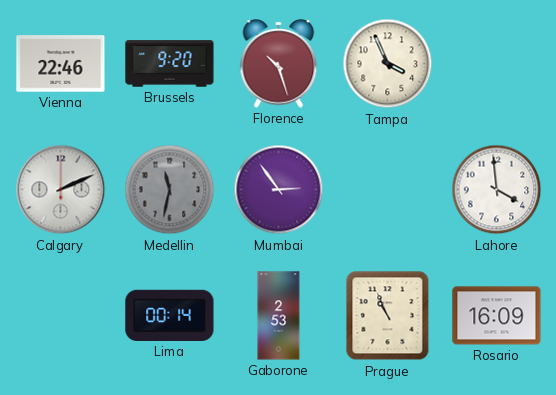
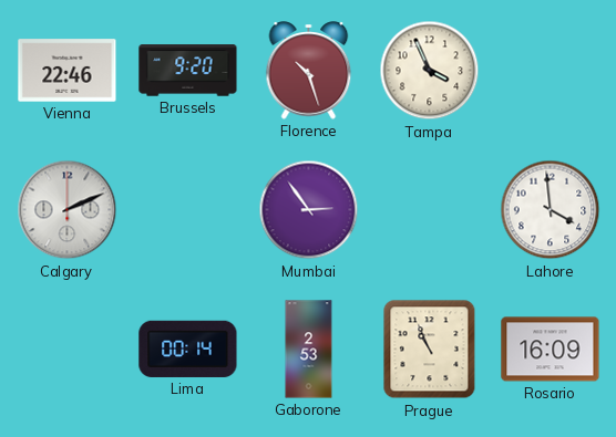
Medellin: 11:32 -> none
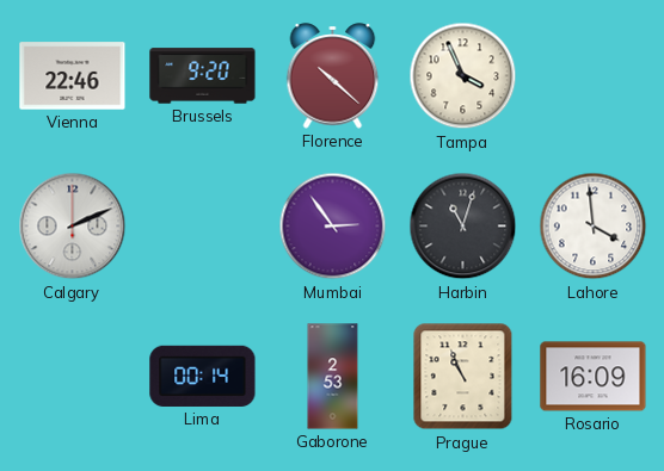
Florence: 10:27 -> 10:22
Harbin: none -> 11:03
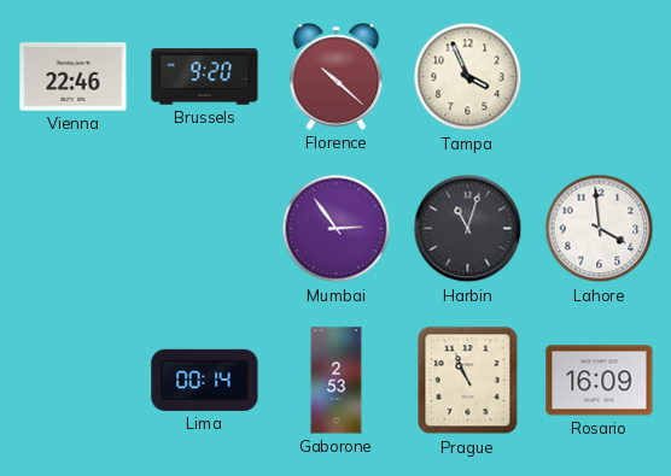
Calgary: 2:11 -> none
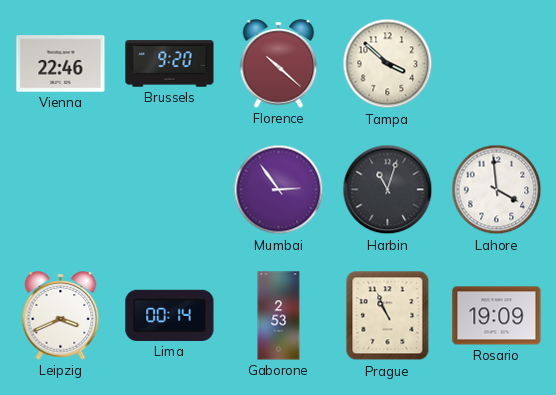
Tampa: 3:56 -> 3:52
Leipzig: none -> 3:41
Rosario: 16:09 -> 19:09
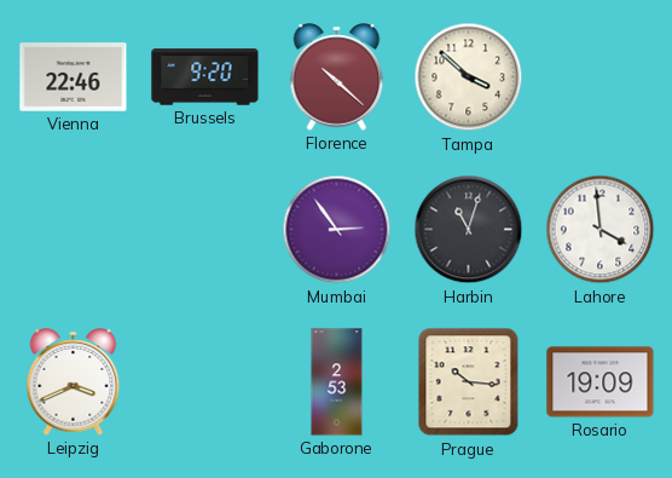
Lima: 00:14 -> none
Prague: 10:56 -> 10:16
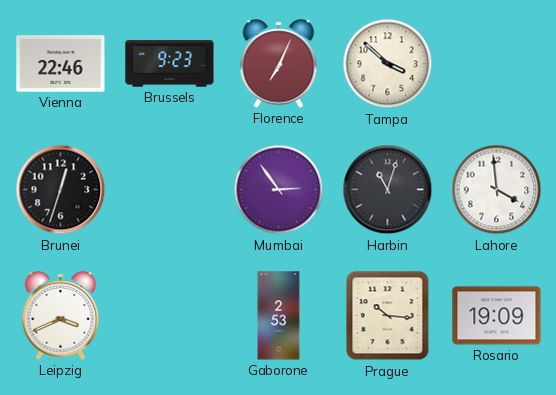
Brussels: 9:20 -> 9:23
Florence: 10:22 -> 7:04
Brunei: none -> 12:33
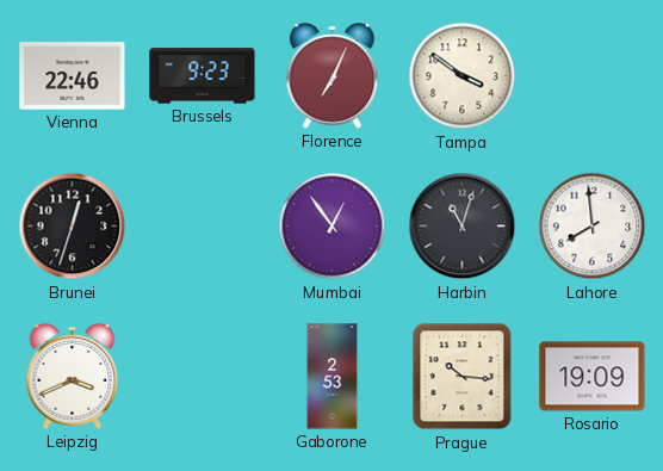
Tampa: 3:52 -> 3:51
Mumbai: 2:54 -> 12:54
Lahore: 3:59 -> 7:59
